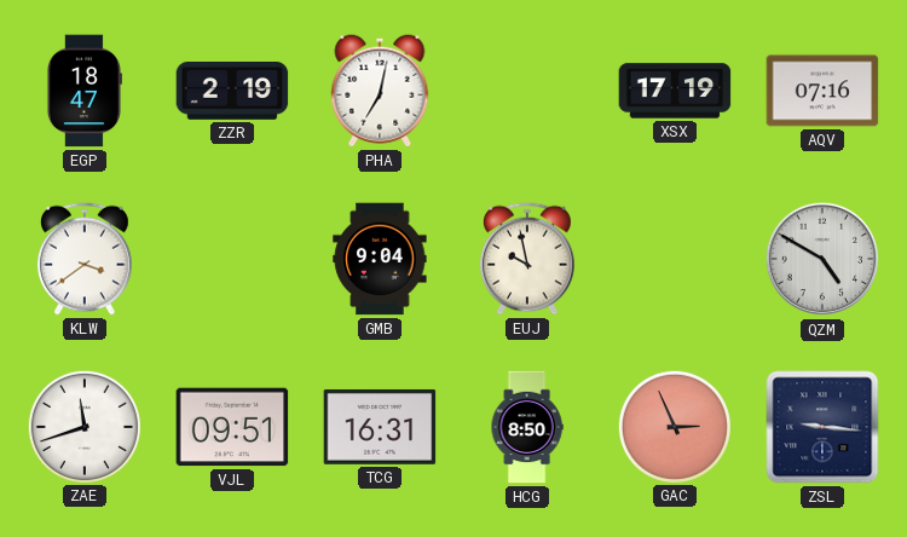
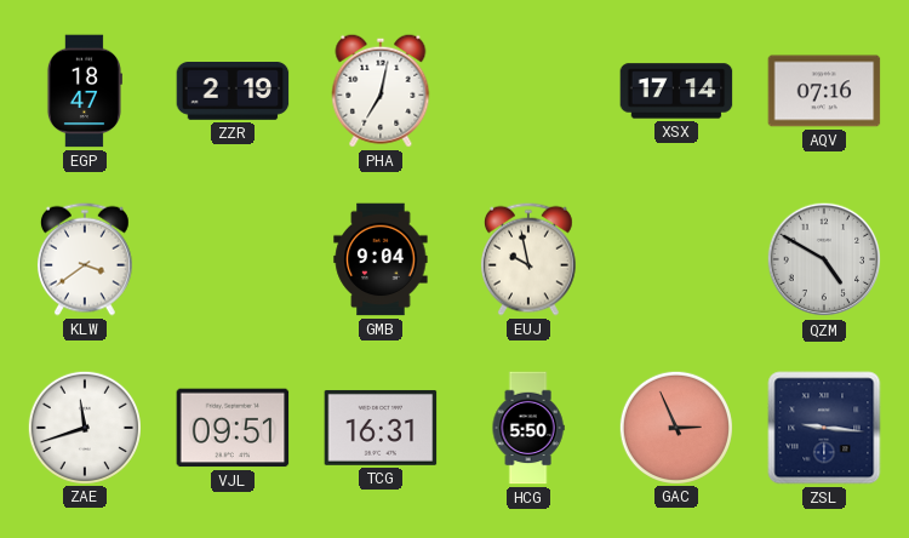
XSX: 17:19 -> 17:14
HCG: 8:50 -> 5:50
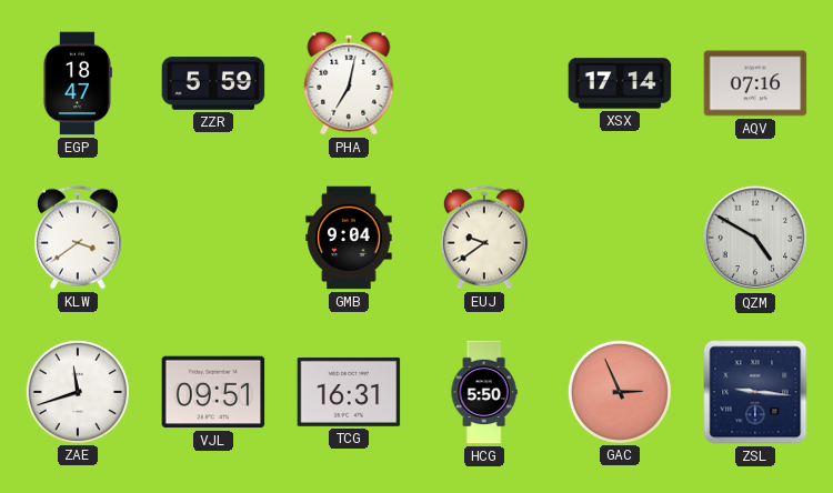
ZZR: 2:19 -> 5:59
EUJ: 9:58 -> 9:39
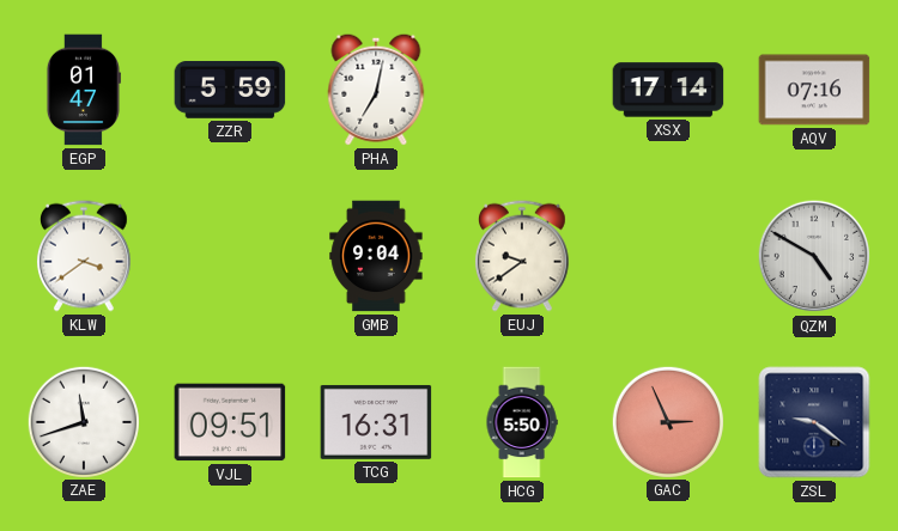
EGP: 18:47 -> 01:47
ZSL: 9:16 -> 9:21
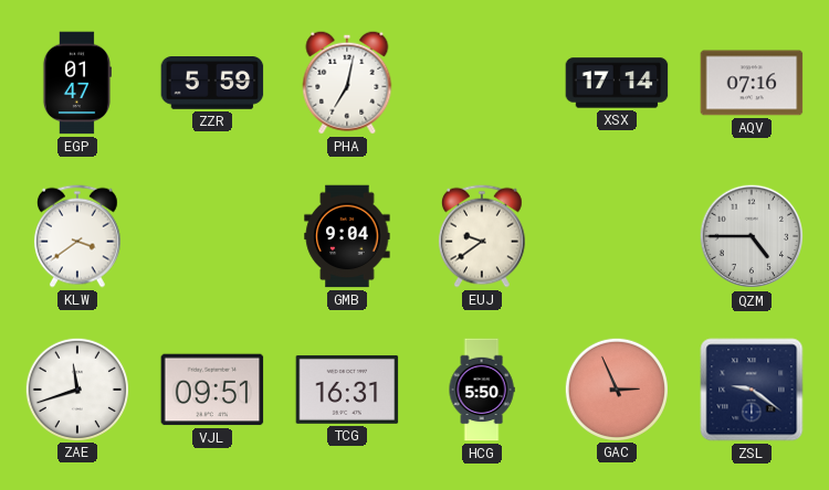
QZM: 4:50 -> 4:45
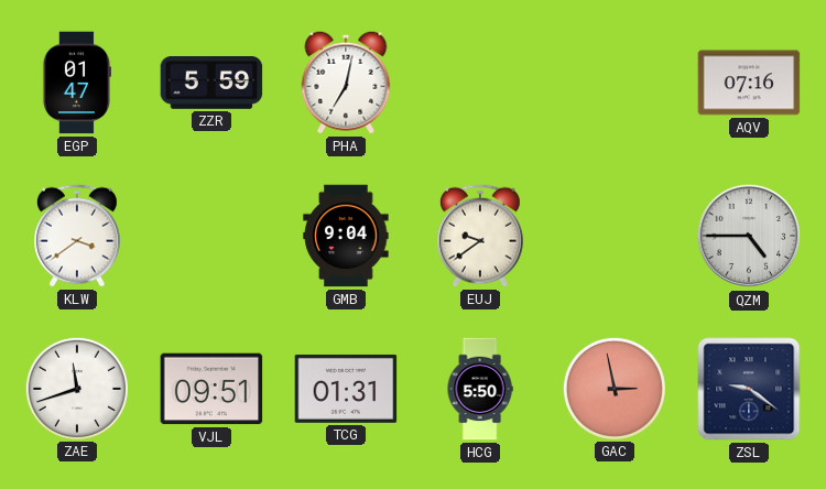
XSX: 17:14 -> none
TCG: 16:31 -> 01:31
GAC: 2:56 -> 2:58
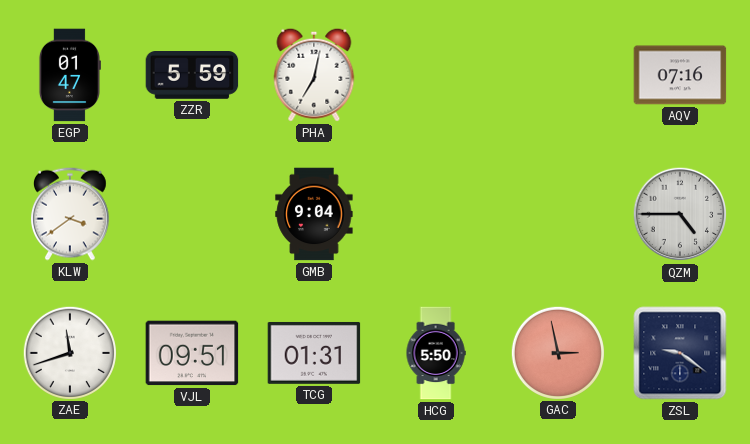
EUJ: 9:39 -> none
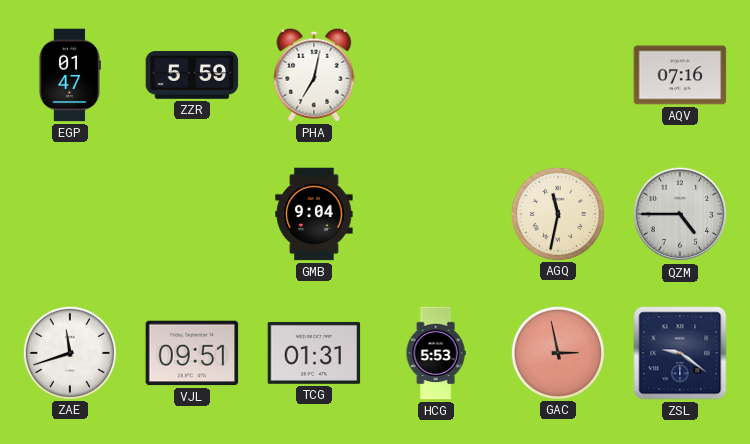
KLW: 3:39 -> none
AGQ: none -> 11:32
HCG: 5:50 -> 5:53
